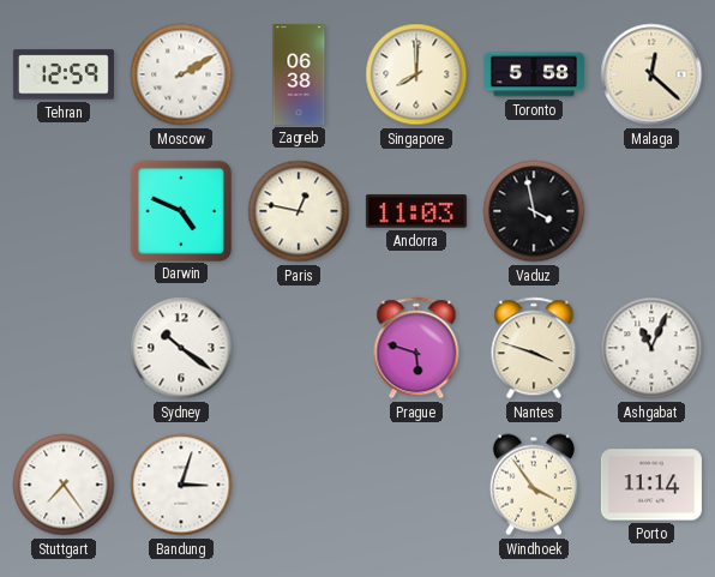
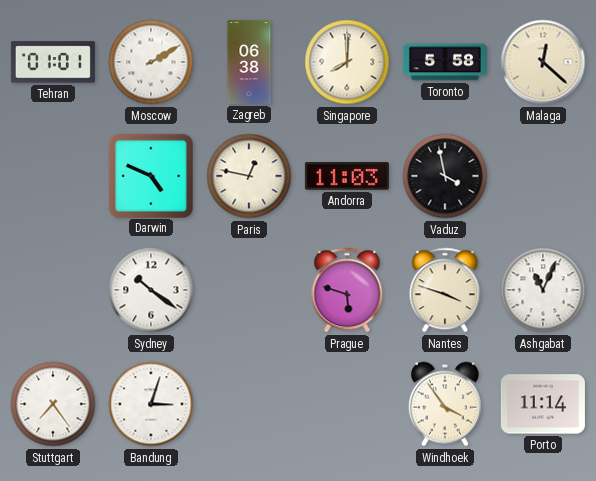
Tehran: 12:59 -> 01:01
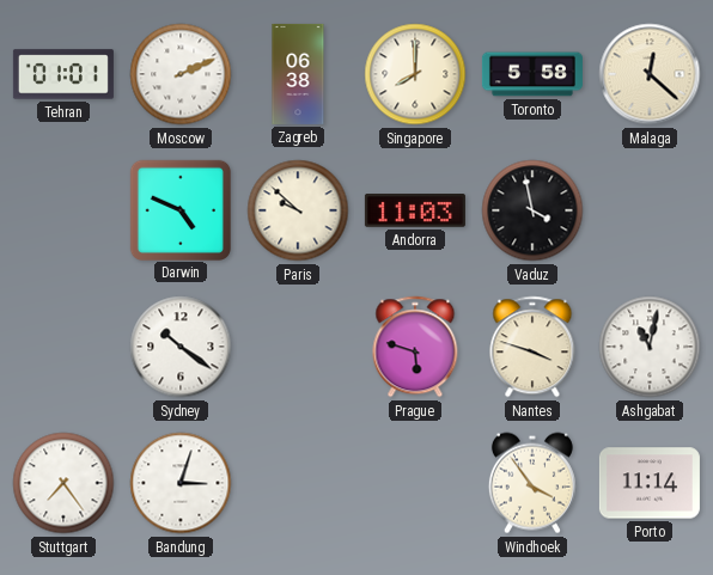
Moscow: 2:10 -> 2:11
Paris: 12:47 -> 9:52
Ashgabat: 11:04 -> 11:02
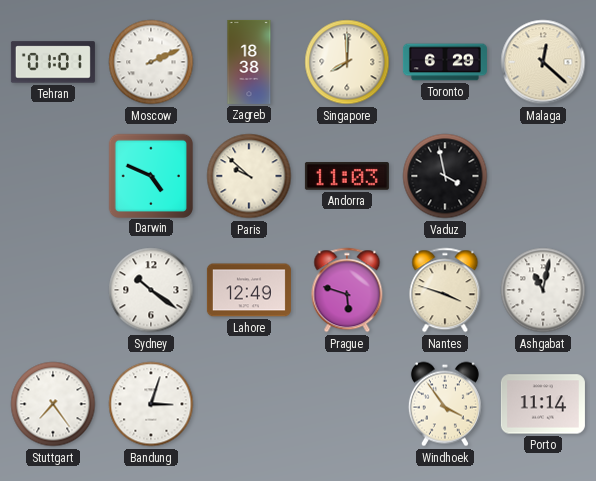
Zagreb: 06:38 -> 18:38
Toronto: 5:58 -> 6:29
Lahore: none -> 12:49
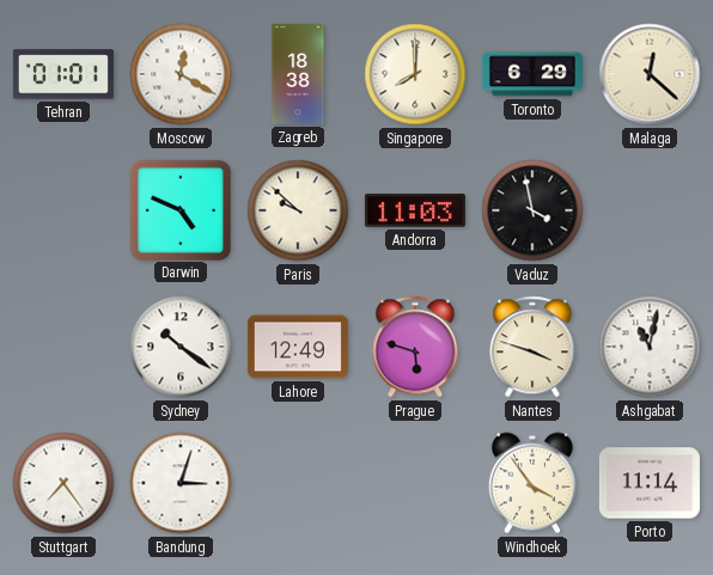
Moscow: 2:11 -> 12:20
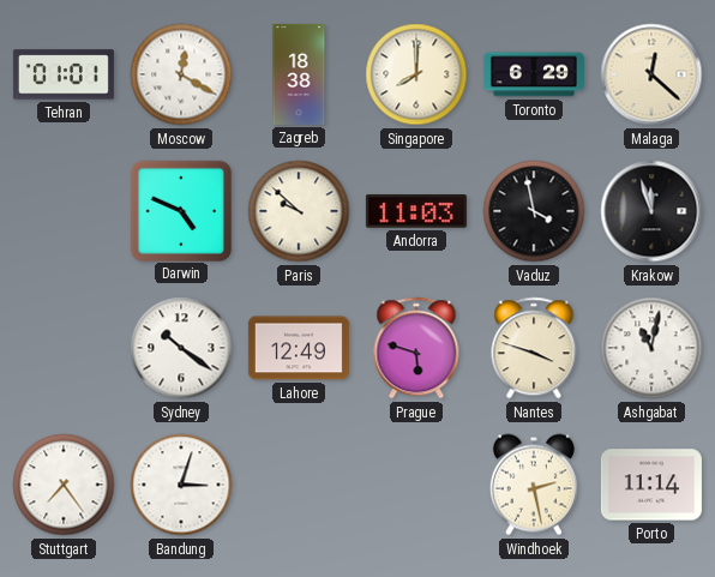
Krakow: none -> 11:57
Windhoek: 3:54 -> 2:28
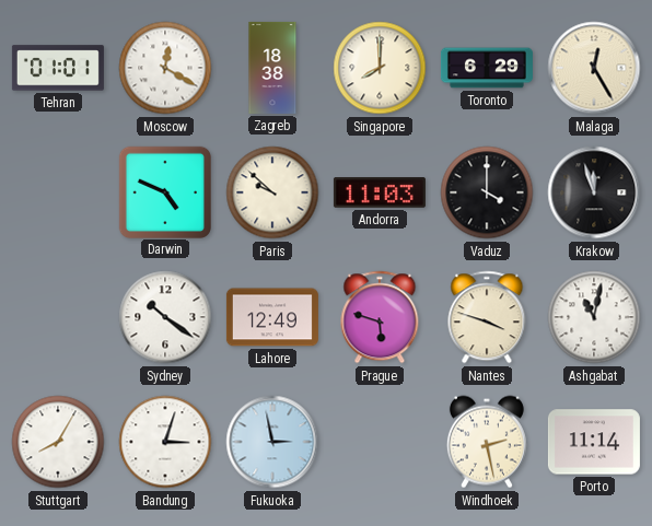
Malaga: 12:22 -> 12:25
Vaduz: 3:58 -> 4:00
Stuttgart: 7:24 -> 8:05
Fukuoka: none -> 2:58
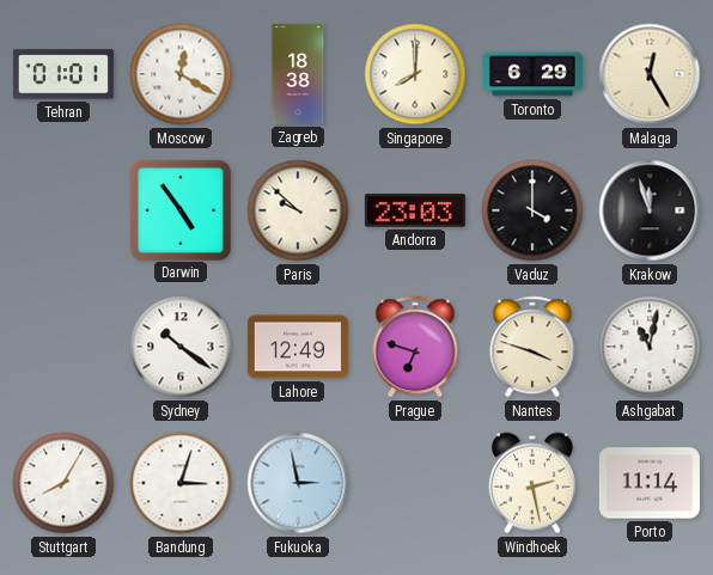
Darwin: 4:49 -> 4:54
Andorra: 11:03 -> 23:03
Prague: 5:48 -> 6:48
